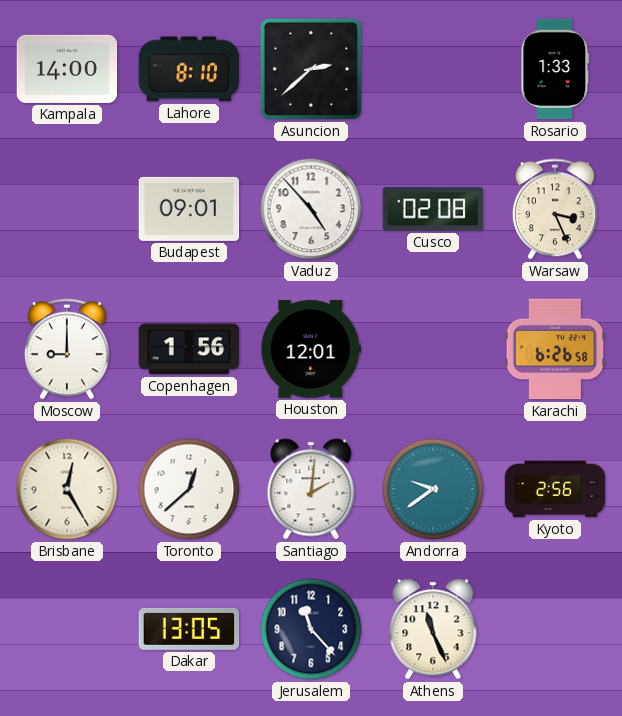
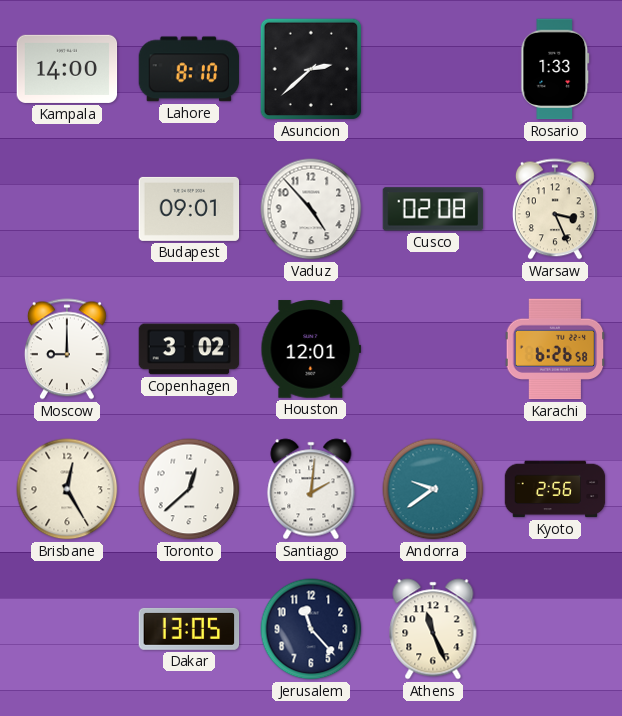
Copenhagen: 1:56 -> 3:02
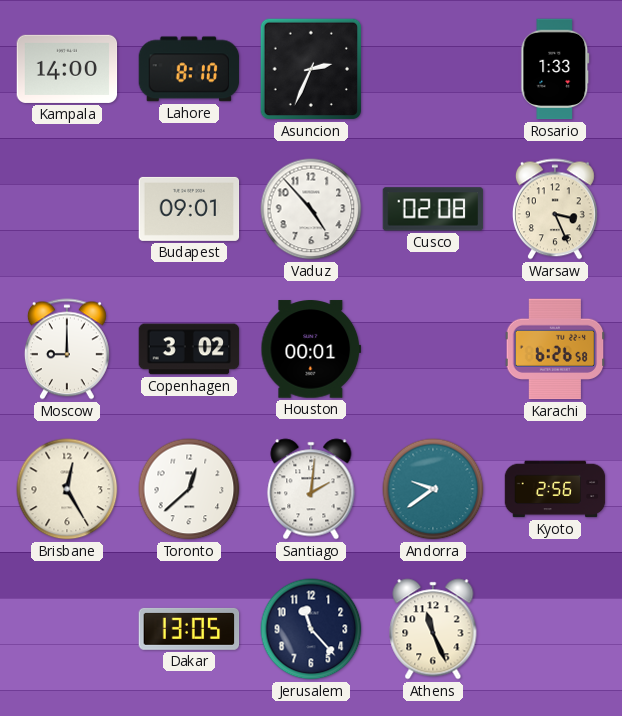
Asuncion: 2:38 -> 2:34
Houston: 12:01 -> 00:01
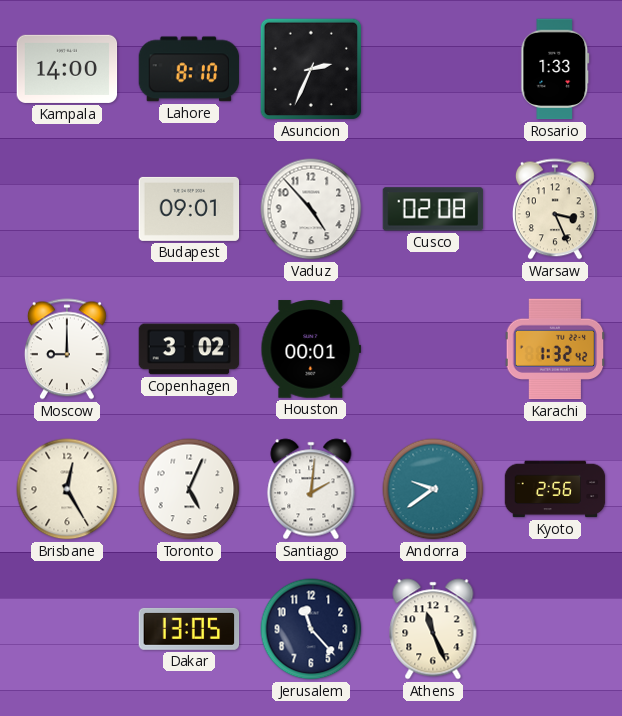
Karachi: 6:26 -> 1:32
Toronto: 12:38 -> 5:04
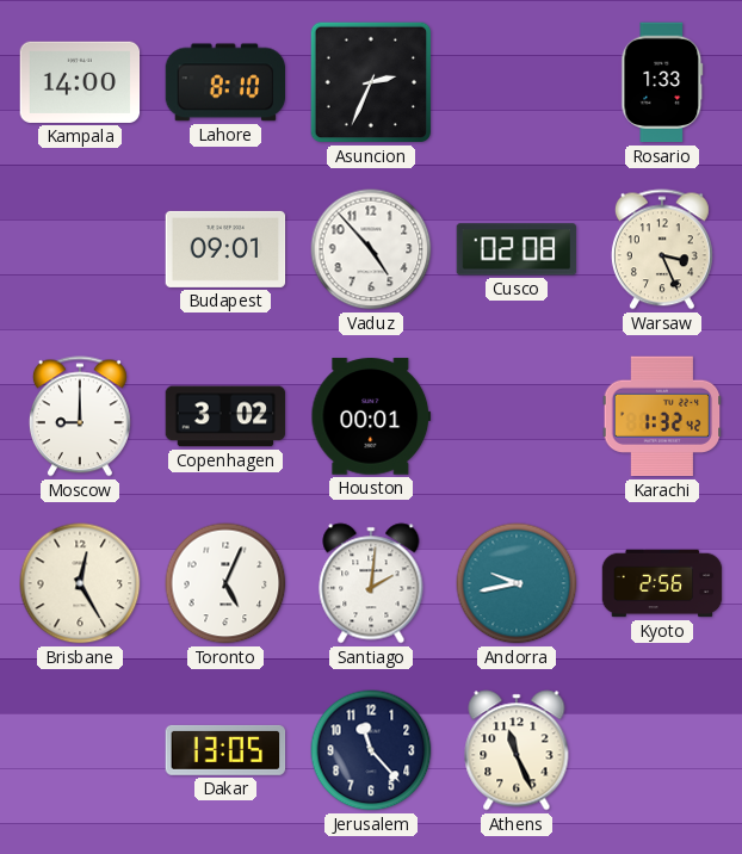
Andorra: 9:39 -> 9:43
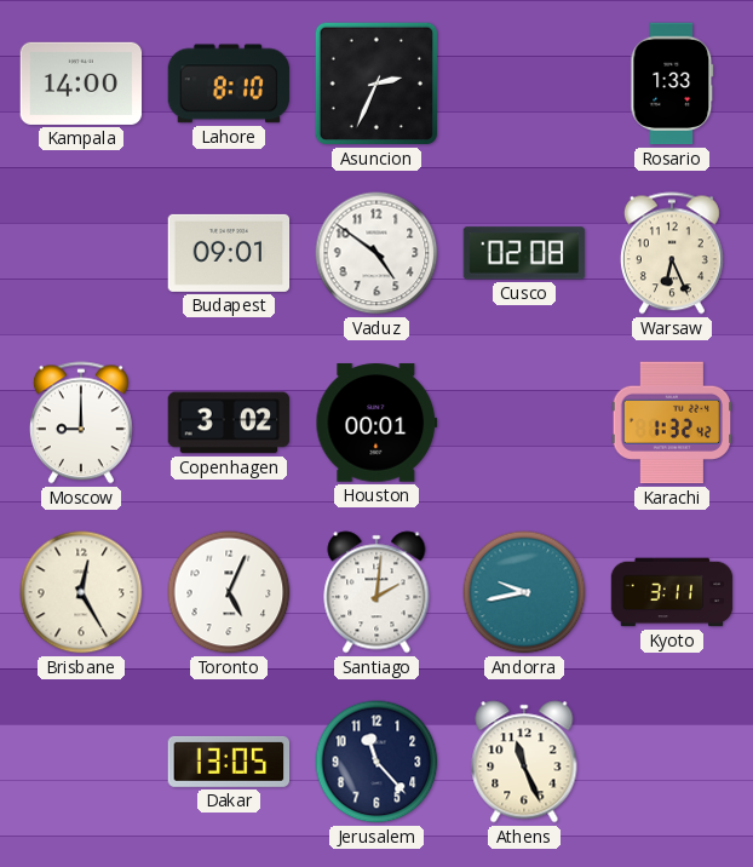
Vaduz: 4:53 -> 4:51
Warsaw: 3:26 -> 6:26
Kyoto: 2:56 -> 3:11
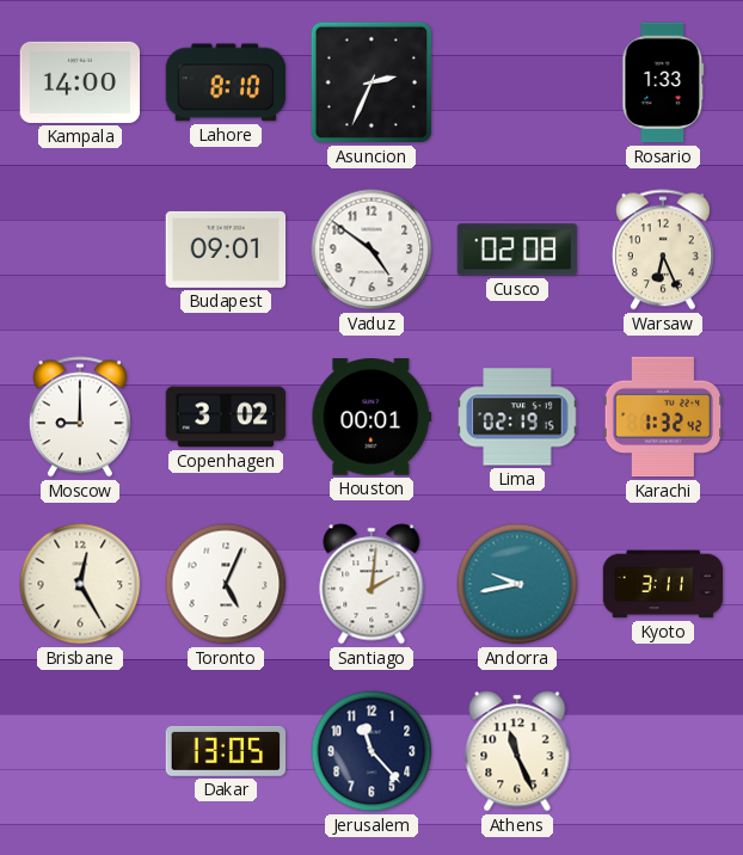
Lima: none -> 02:19
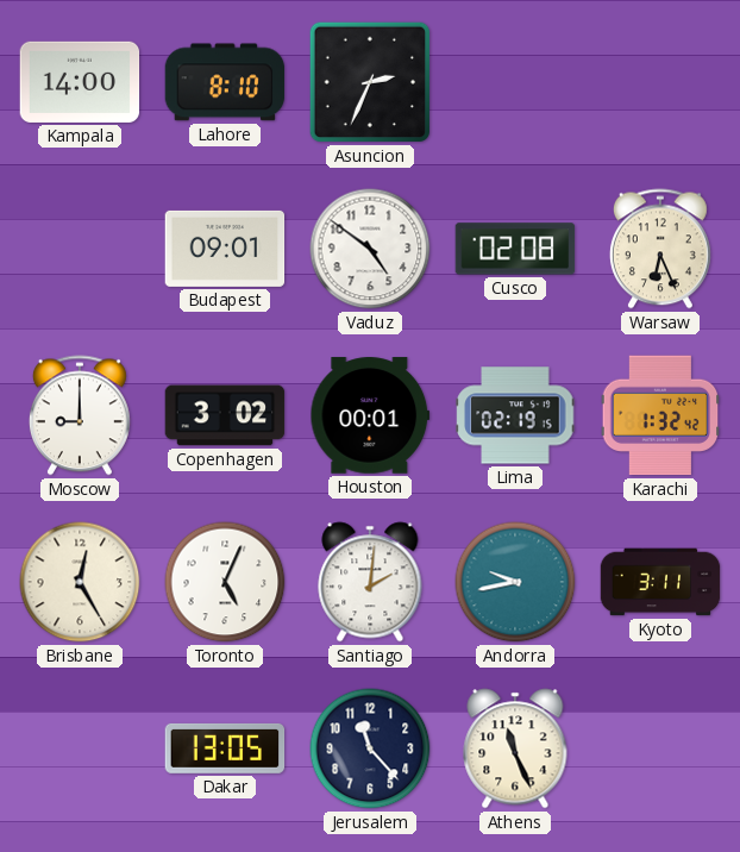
Rosario: 1:33 -> none
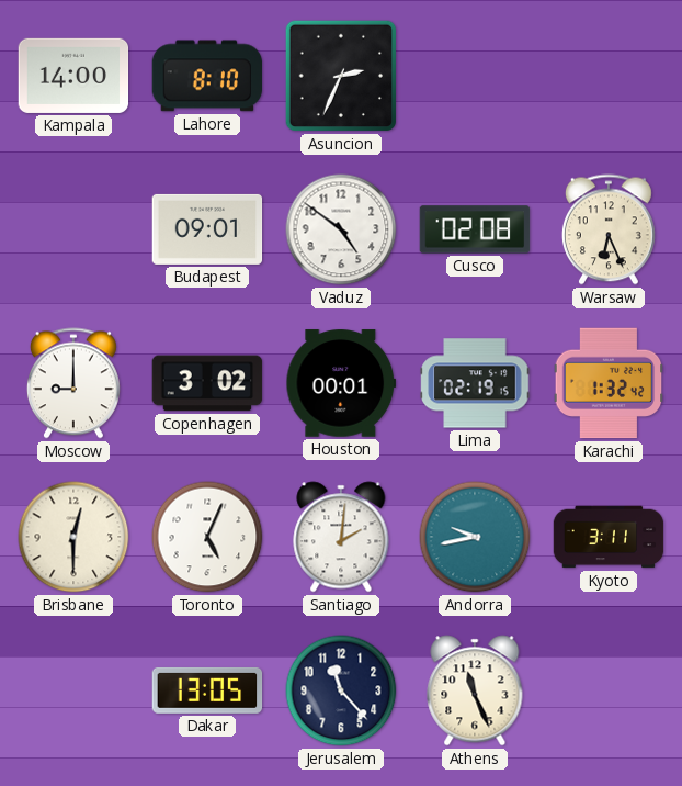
Brisbane: 12:25 -> 12:30
